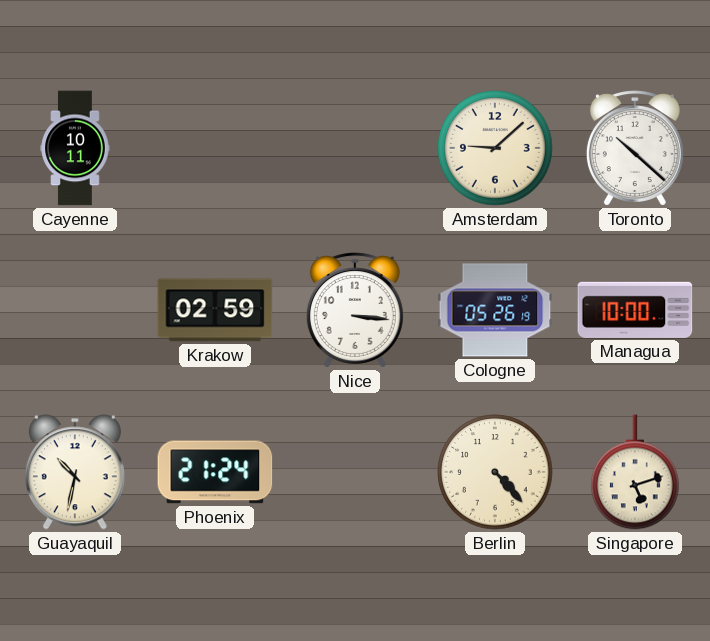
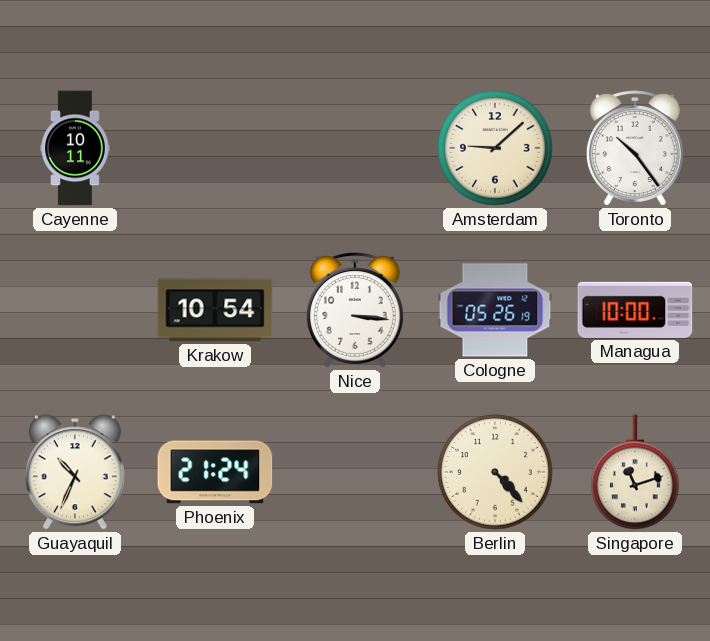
Toronto: 10:22 -> 10:24
Krakow: 02:59 -> 10:54
Guayaquil: 10:32 -> 10:34
Singapore: 5:12 -> 11:12
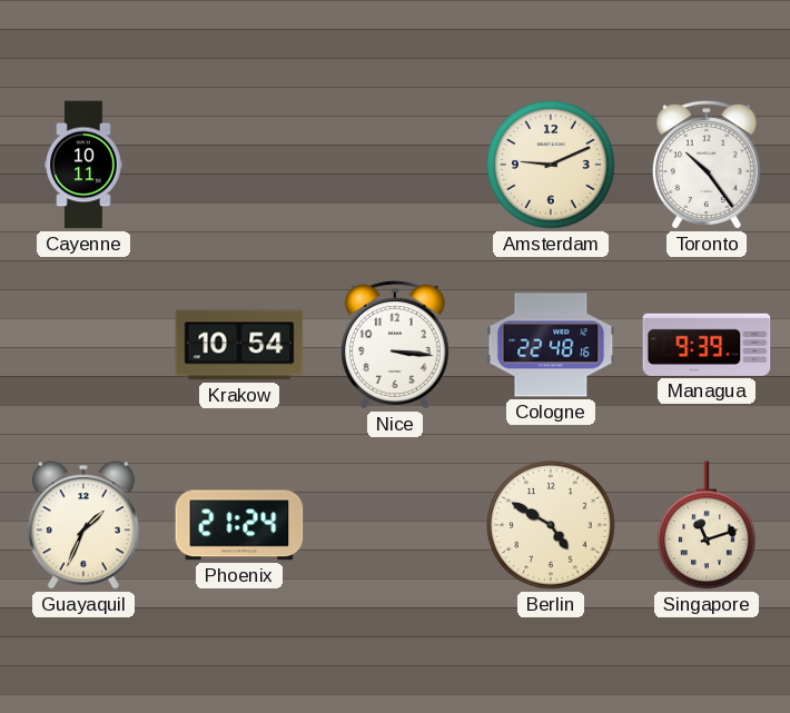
Amsterdam: 9:08 -> 9:11
Cologne: 05:26 -> 22:48
Managua: 10:00 -> 9:39
Guayaquil: 10:34 -> 1:34
Berlin: 4:23 -> 4:50
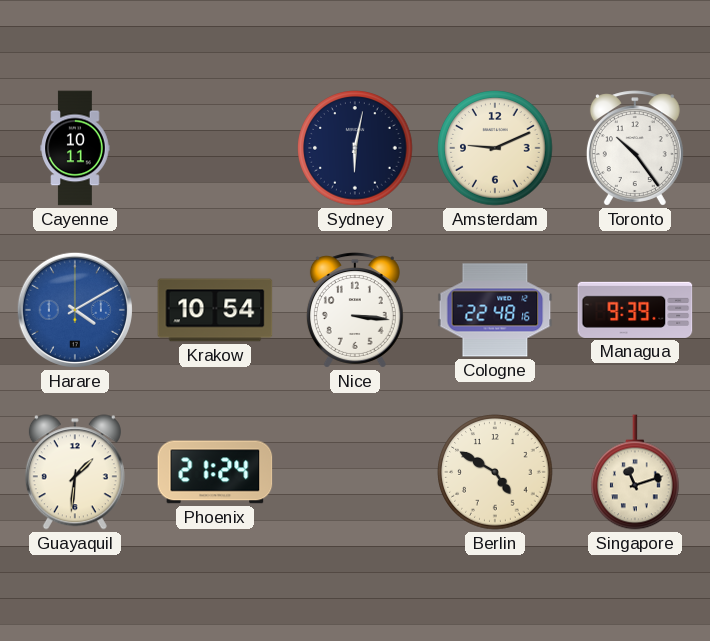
Sydney: none -> 6:02
Harare: none -> 4:10
Guayaquil: 1:34 -> 1:31
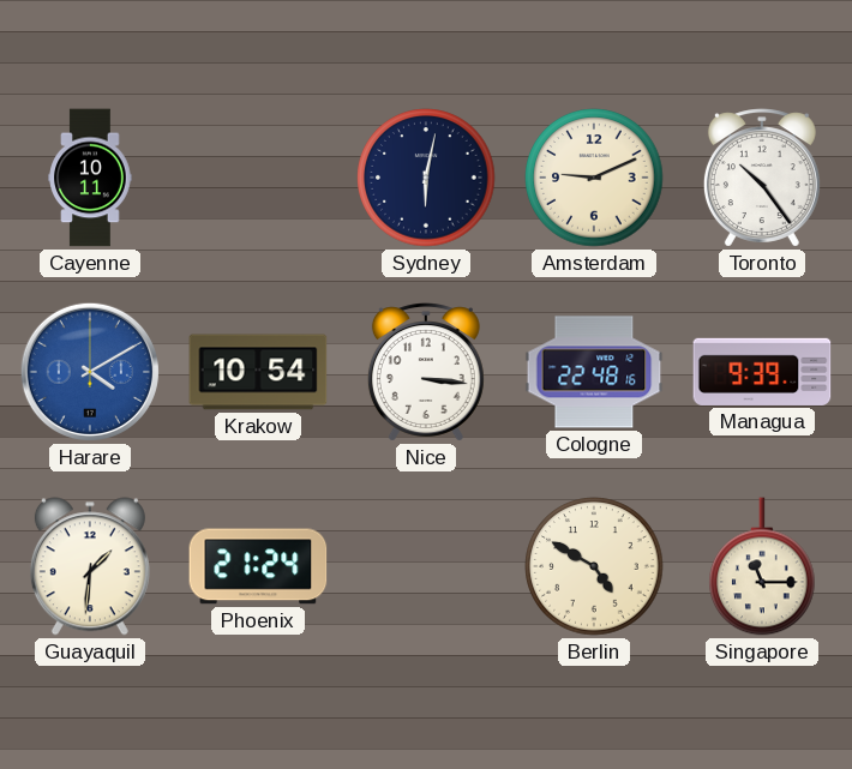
Singapore: 11:12 -> 11:15
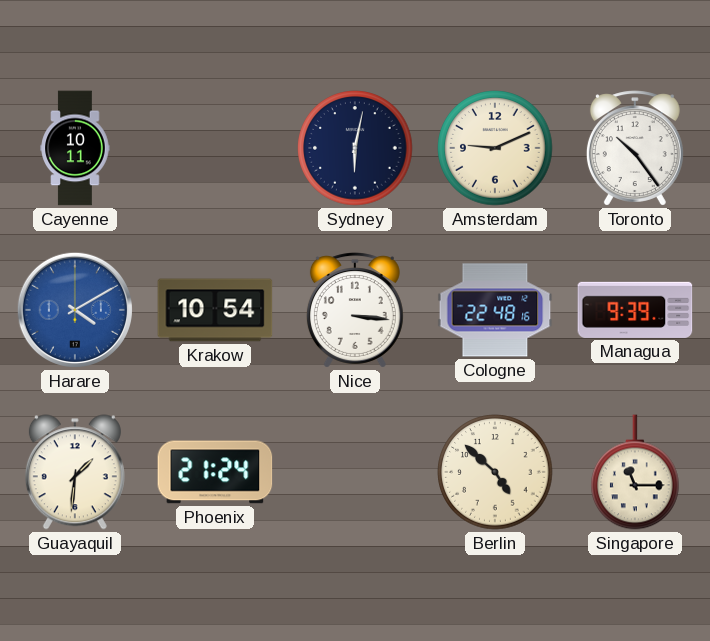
Berlin: 4:50 -> 4:52
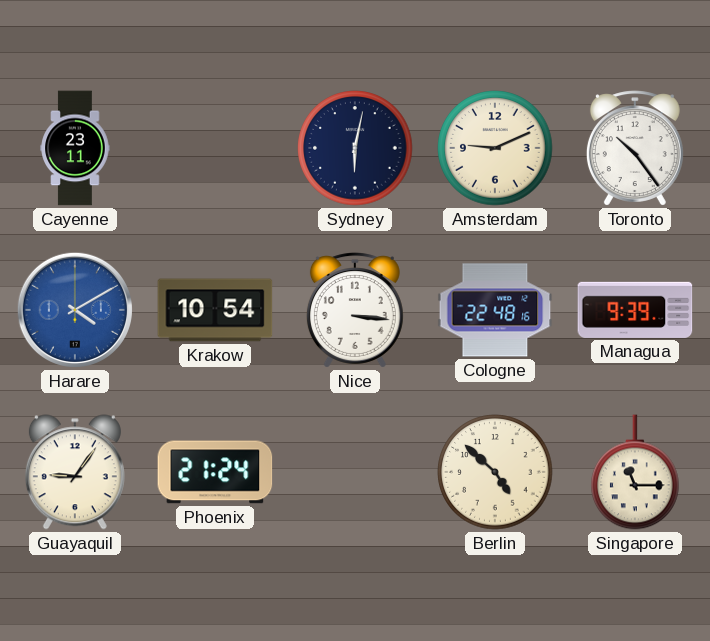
Cayenne: 10:11 -> 23:11
Guayaquil: 1:31 -> 9:06
